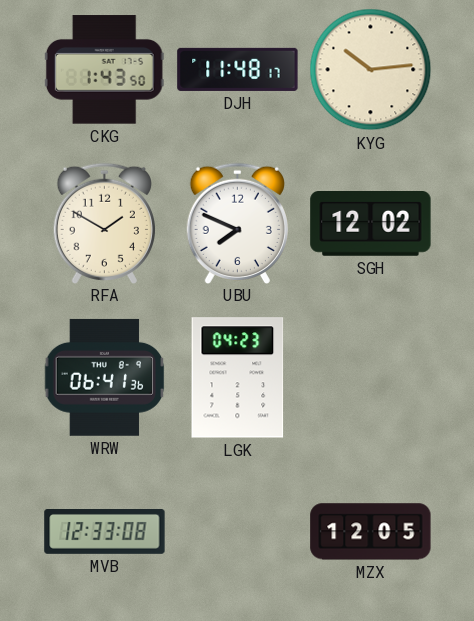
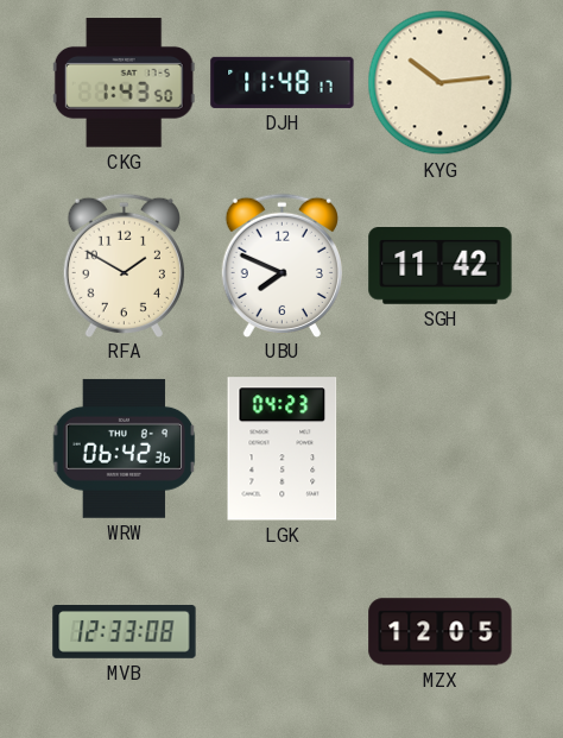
SGH: 12:02 -> 11:42
WRW: 06:41 -> 06:42
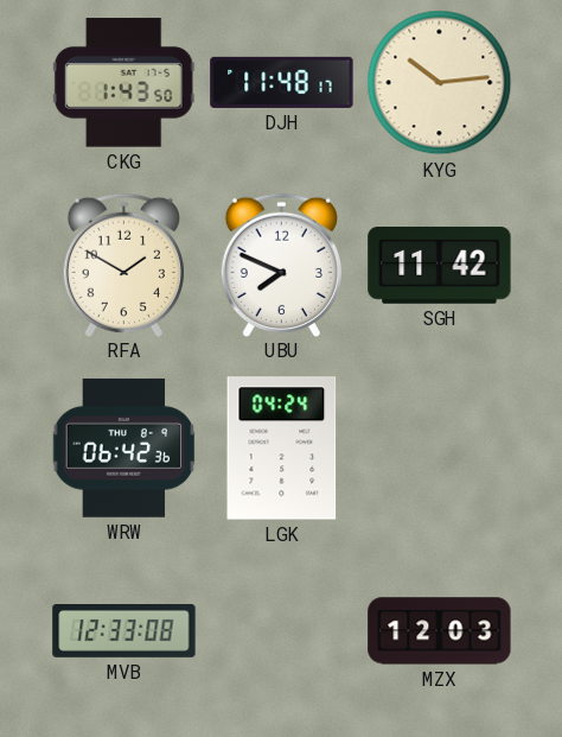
LGK: 04:23 -> 04:24
MZX: 12:05 -> 12:03
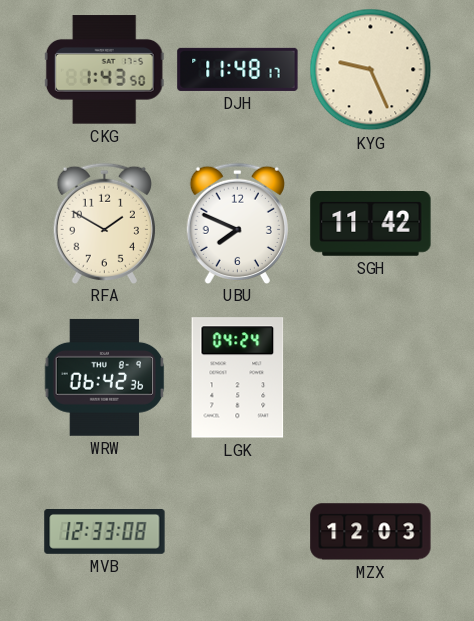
KYG: 10:14 -> 9:26
